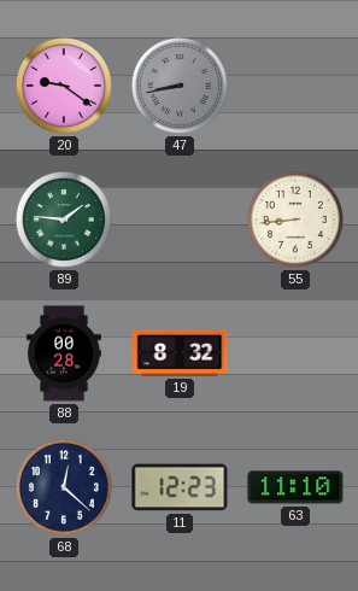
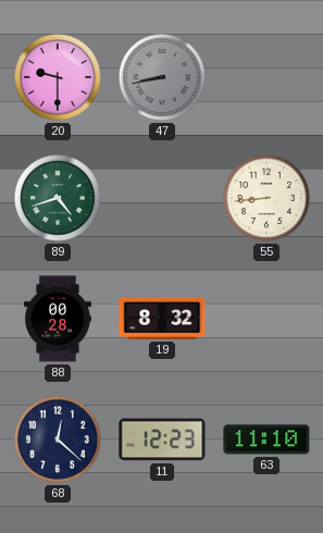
20: 9:21 -> 9:30
89: 1:46 -> 4:42
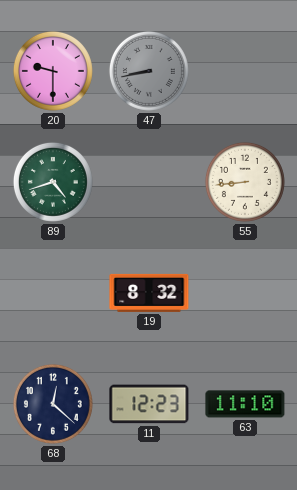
88: 00:28 -> none
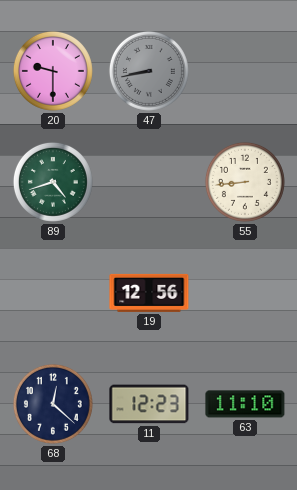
19: 8:32 -> 12:56
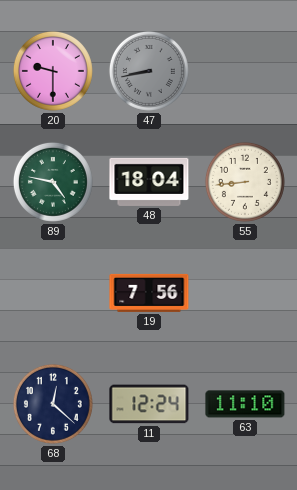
89: 4:42 -> 4:47
48: none -> 18:04
19: 12:56 -> 7:56
11: 12:23 -> 12:24
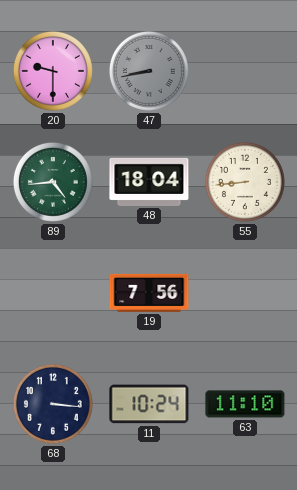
89: 4:47 -> 4:44
68: 12:22 -> 3:16
11: 12:24 -> 10:24
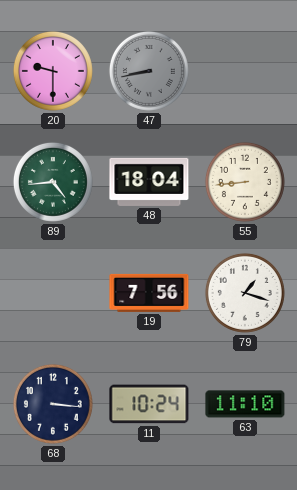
79: none -> 1:18
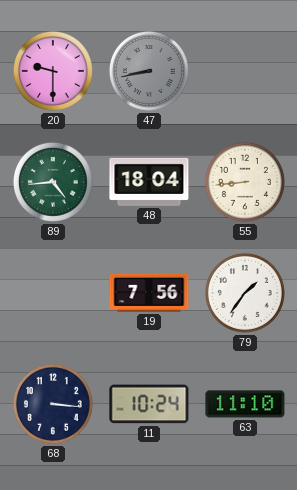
79: 1:18 -> 1:36
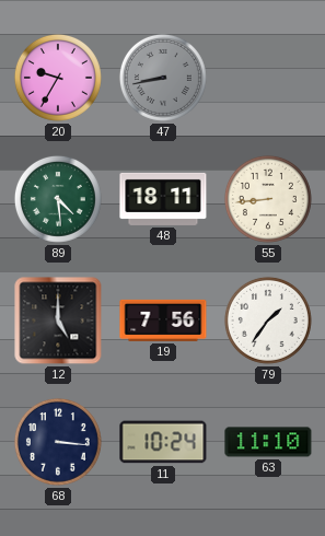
20: 9:30 -> 9:35
89: 4:44 -> 4:29
48: 18:04 -> 18:11
12: none -> 5:00
